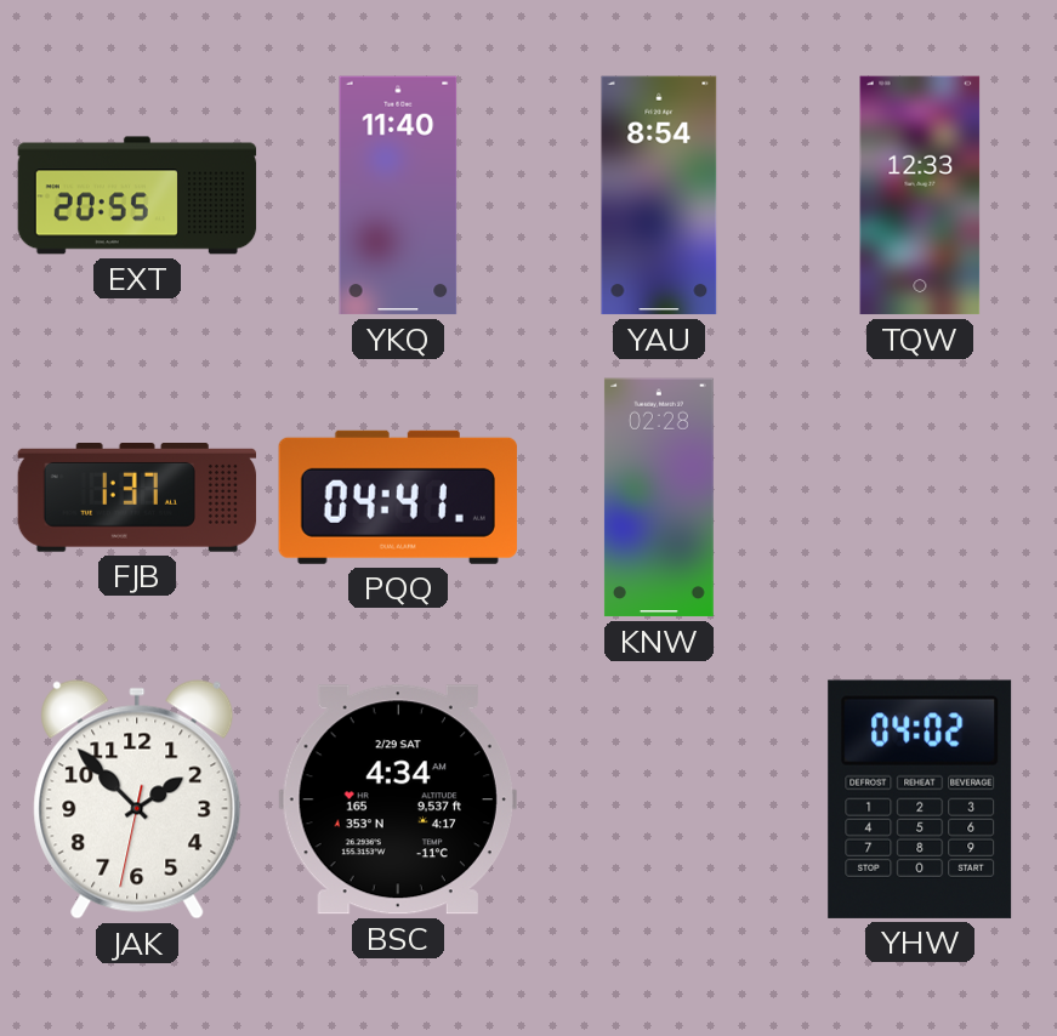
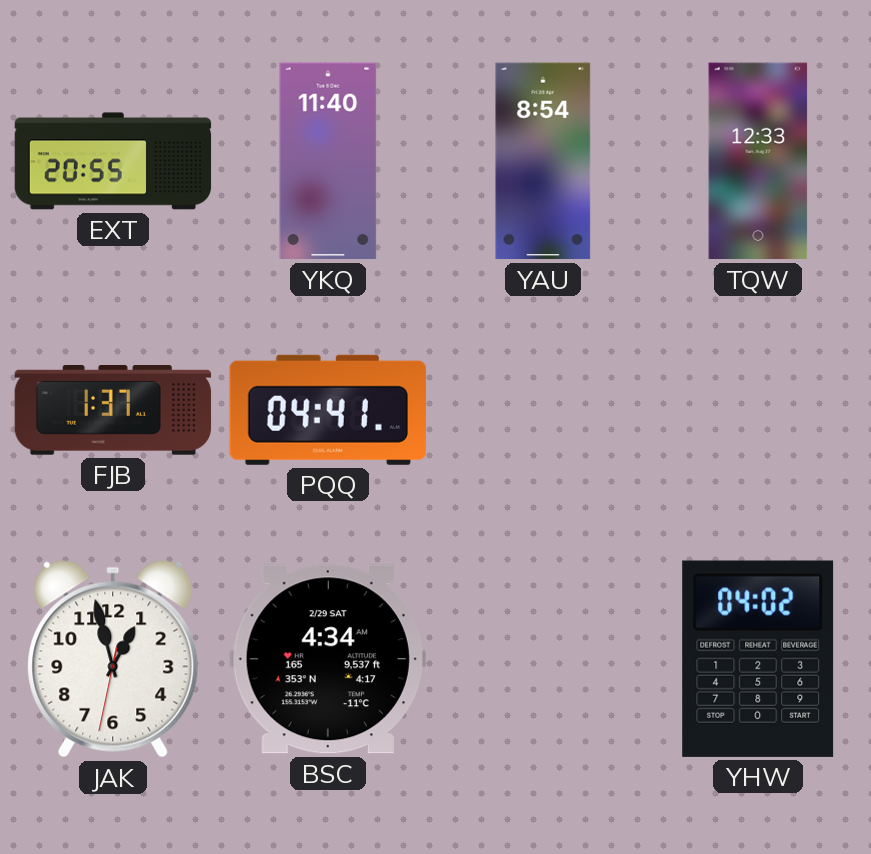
KNW: 02:28 -> none
JAK: 1:52 -> 12:57
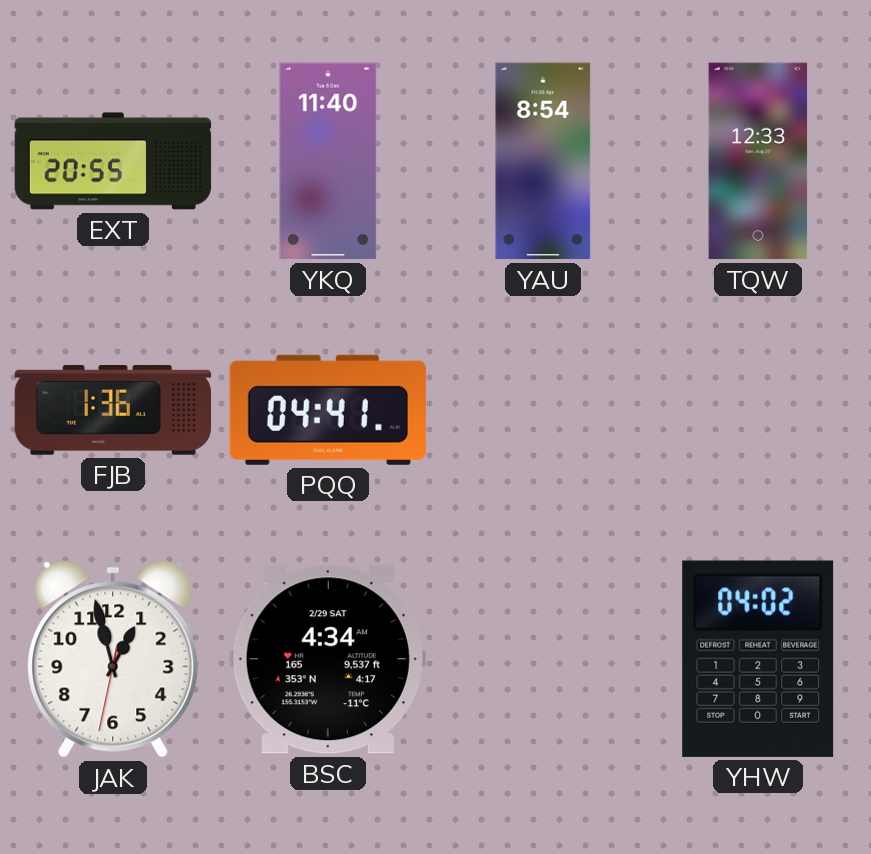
FJB: 1:37 -> 1:36
